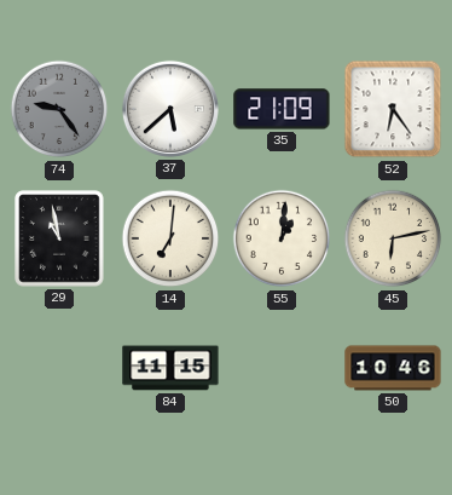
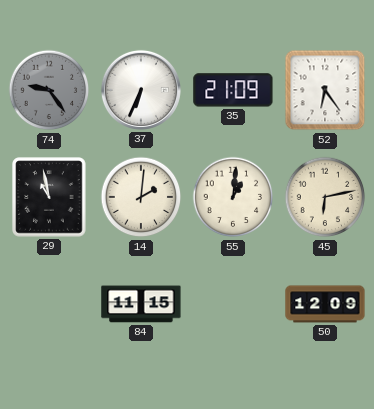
37: 5:38 -> 6:34
14: 7:01 -> 2:01
50: 10:46 -> 12:09
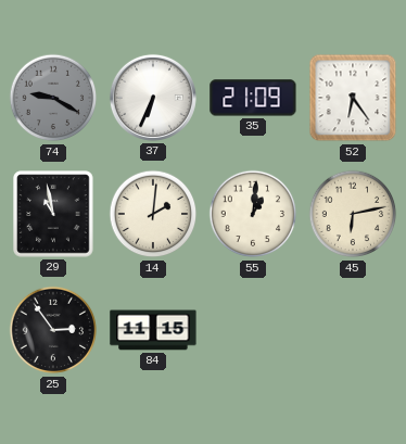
74: 9:24 -> 9:20
25: none -> 2:54
50: 12:09 -> none
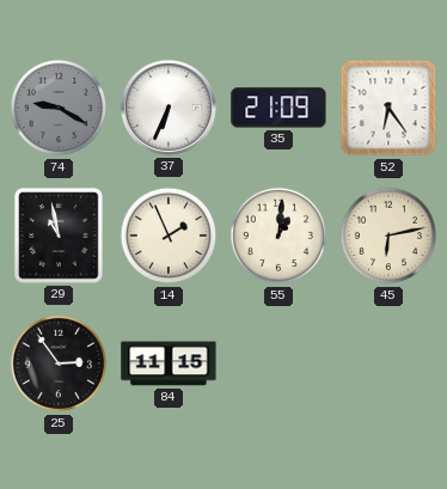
14: 2:01 -> 1:56
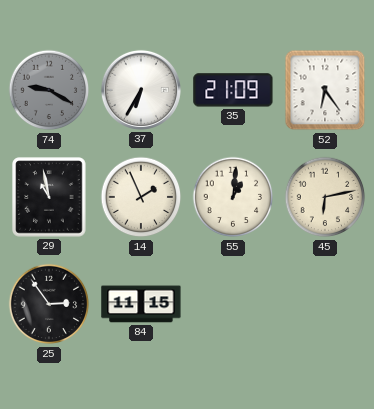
37: 6:34 -> 6:35
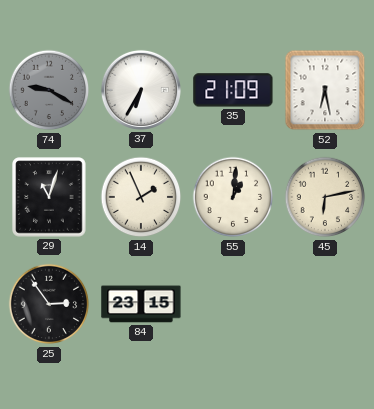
52: 6:24 -> 6:28
29: 10:58 -> 11:03
84: 11:15 -> 23:15
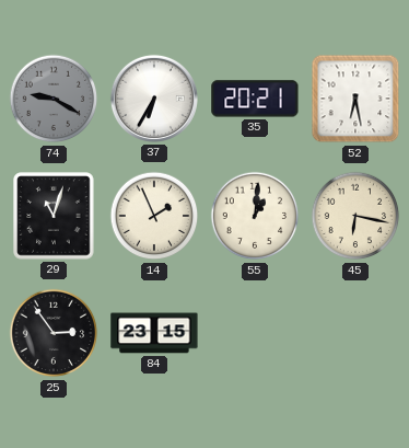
35: 21:09 -> 20:21
45: 6:13 -> 6:17
